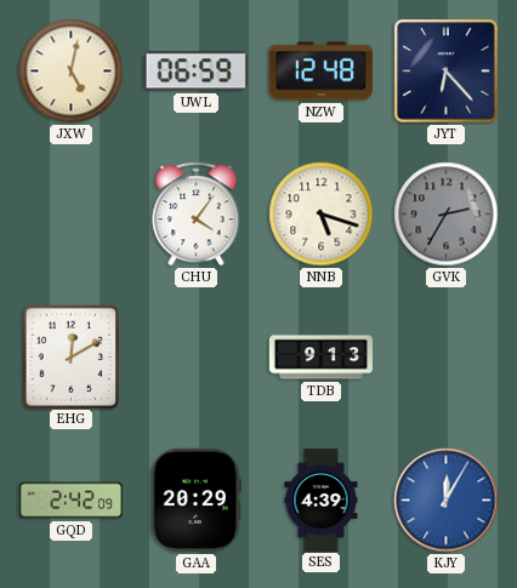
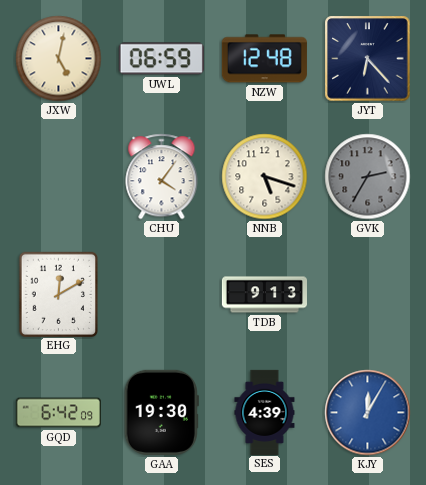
GQD: 2:42 -> 6:42
GAA: 20:29 -> 19:30
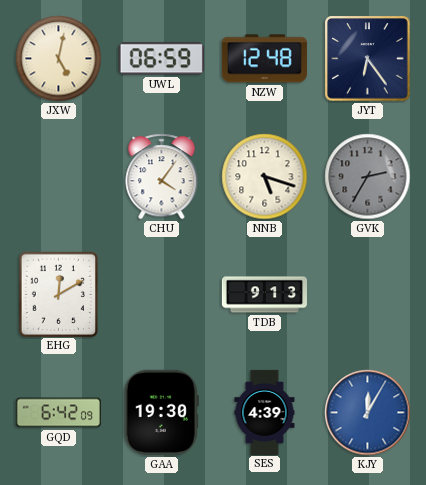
JYT: 6:23 -> 6:24
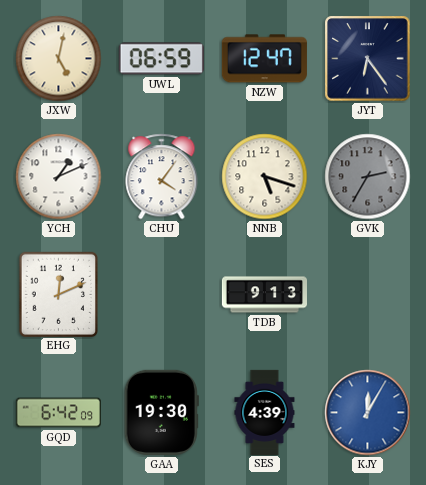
NZW: 12:48 -> 12:47
YCH: none -> 1:11
EHG: 12:10 -> 12:11
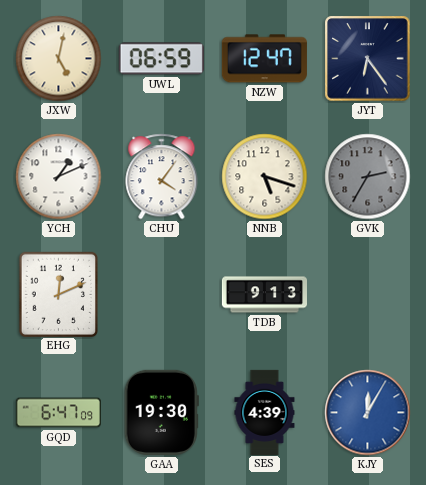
GQD: 6:42 -> 6:47
